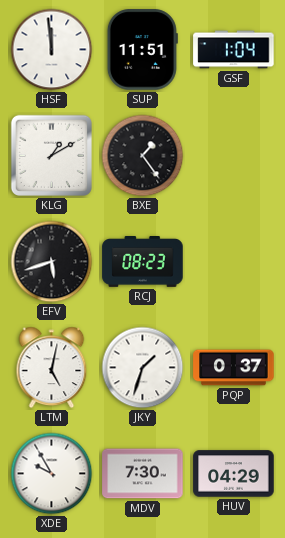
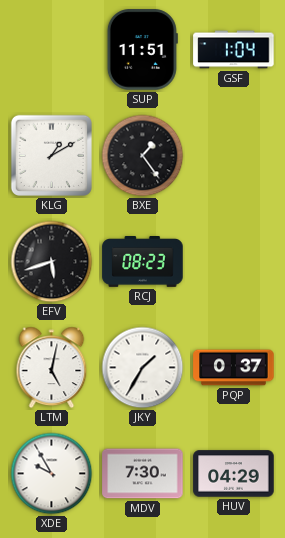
HSF: 11:59 -> none
JKY: 1:33 -> 1:35
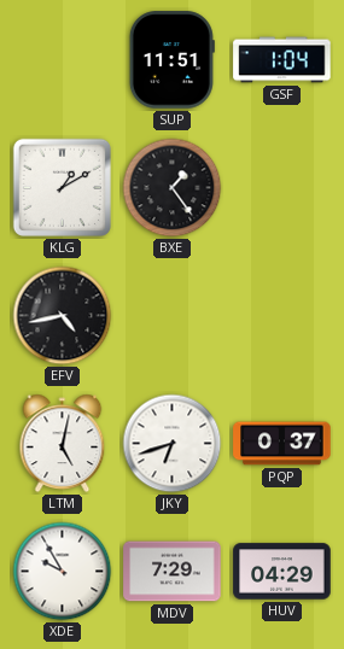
EFV: 5:42 -> 4:43
RCJ: 08:23 -> none
JKY: 1:35 -> 6:42
MDV: 7:30 -> 7:29
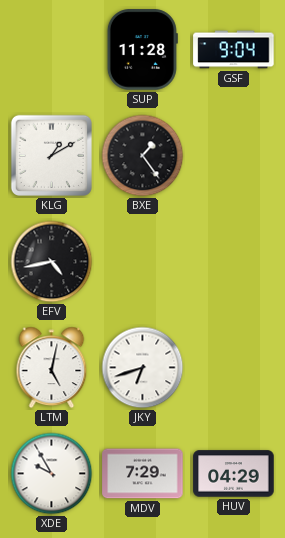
SUP: 11:51 -> 11:28
GSF: 1:04 -> 9:04
PQP: 0:37 -> none
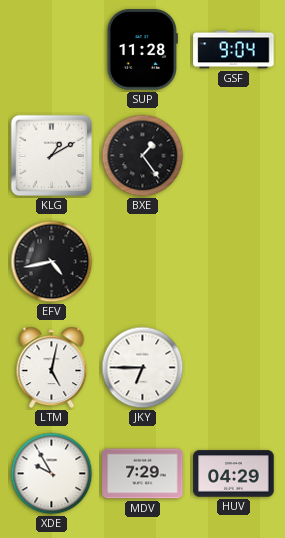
JKY: 6:42 -> 6:45
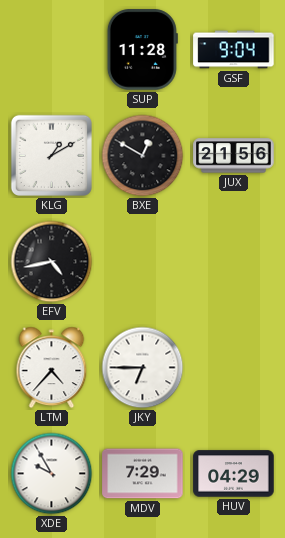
BXE: 1:24 -> 12:50
JUX: none -> 21:56
LTM: 5:02 -> 4:37
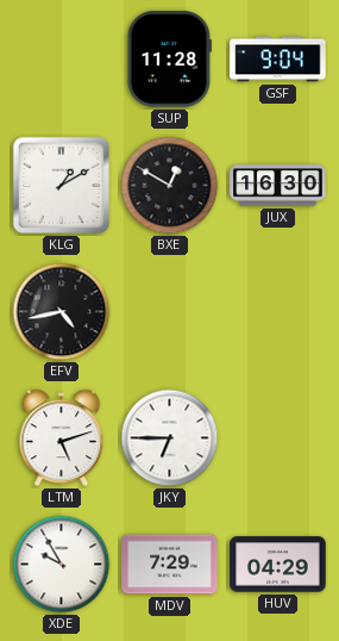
JUX: 21:56 -> 16:30
LTM: 4:37 -> 5:12
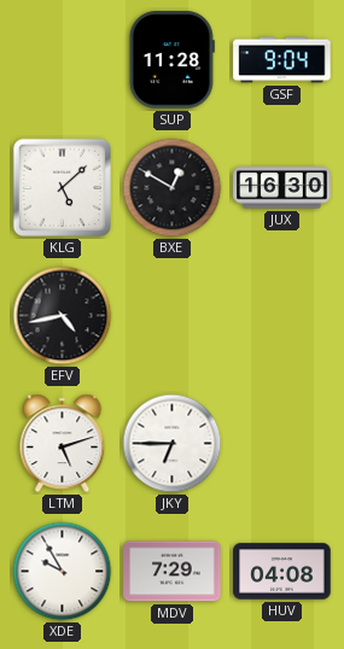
KLG: 1:10 -> 5:08
HUV: 04:29 -> 04:08
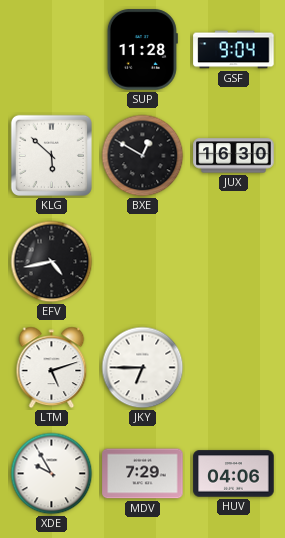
KLG: 5:08 -> 5:52
HUV: 04:08 -> 04:06
